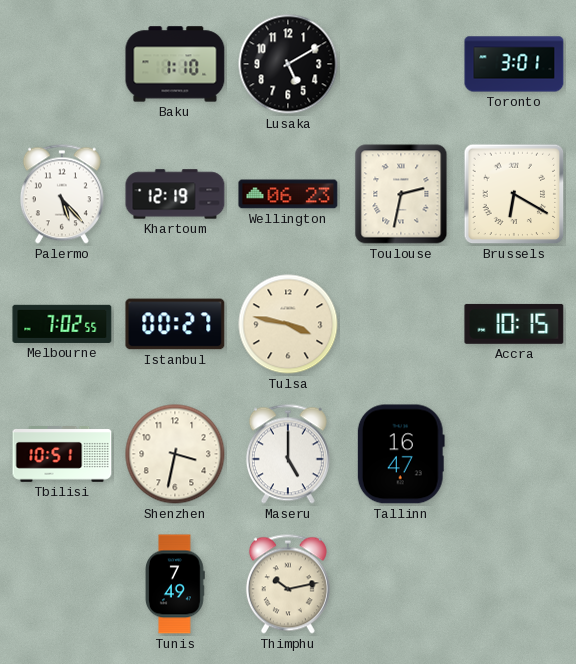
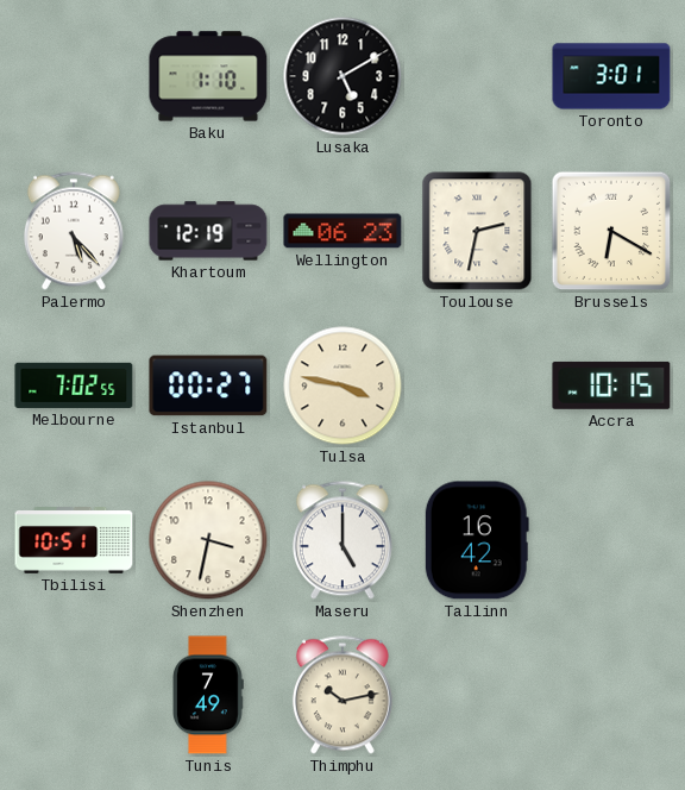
Tallinn: 16:47 -> 16:42
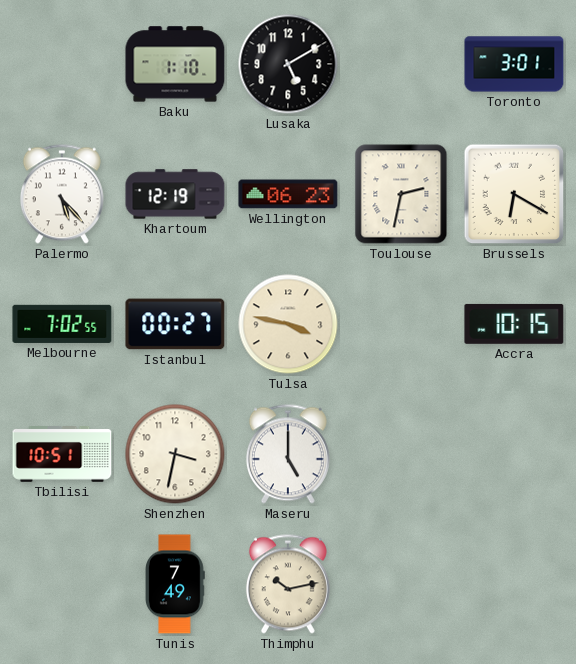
Tallinn: 16:42 -> none
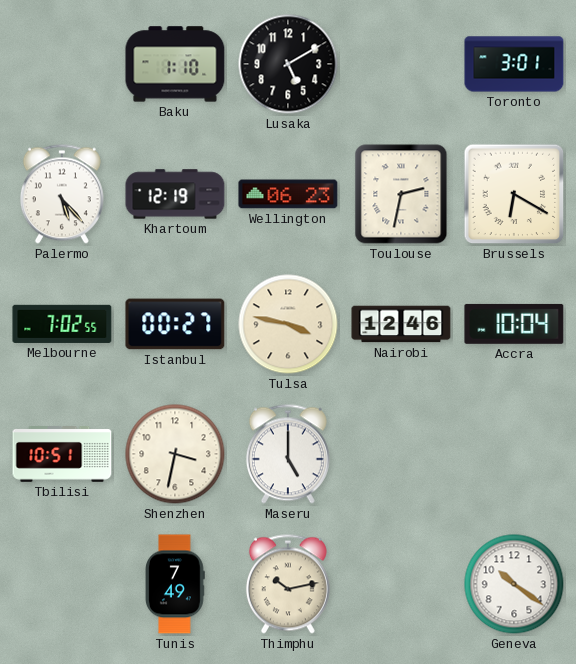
Nairobi: none -> 12:46
Accra: 10:15 -> 10:04
Geneva: none -> 10:21
